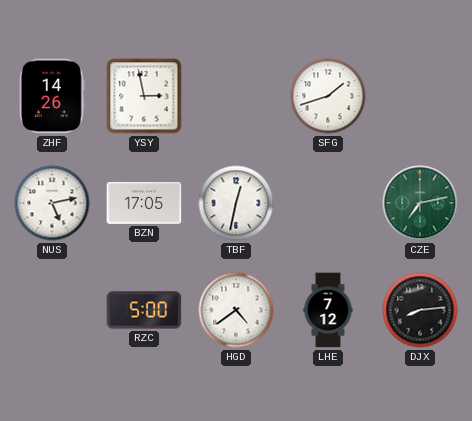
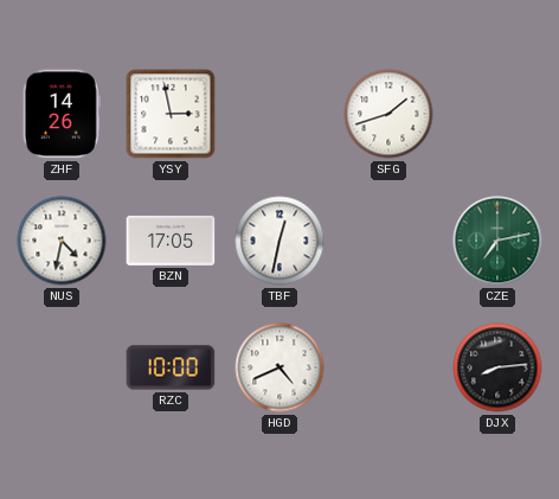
NUS: 5:13 -> 4:32
RZC: 5:00 -> 10:00
HGD: 4:39 -> 4:41
LHE: 7:12 -> none
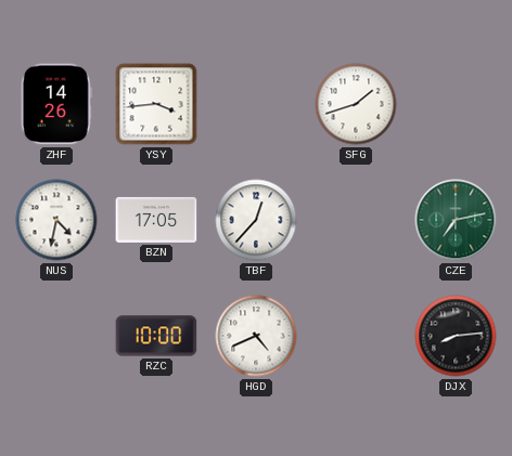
YSY: 2:58 -> 3:44
TBF: 12:32 -> 12:37
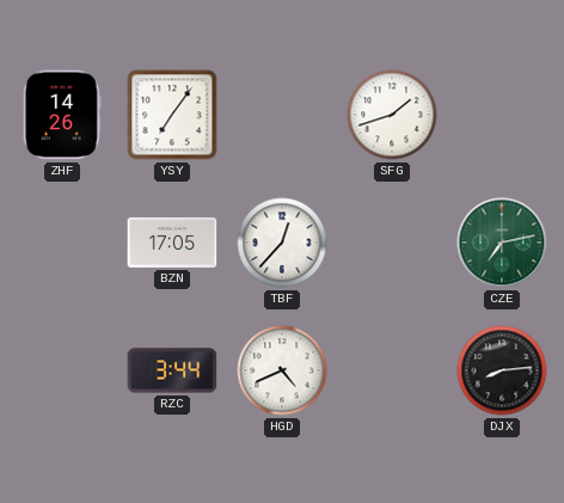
YSY: 3:44 -> 7:06
NUS: 4:32 -> none
RZC: 10:00 -> 3:44
